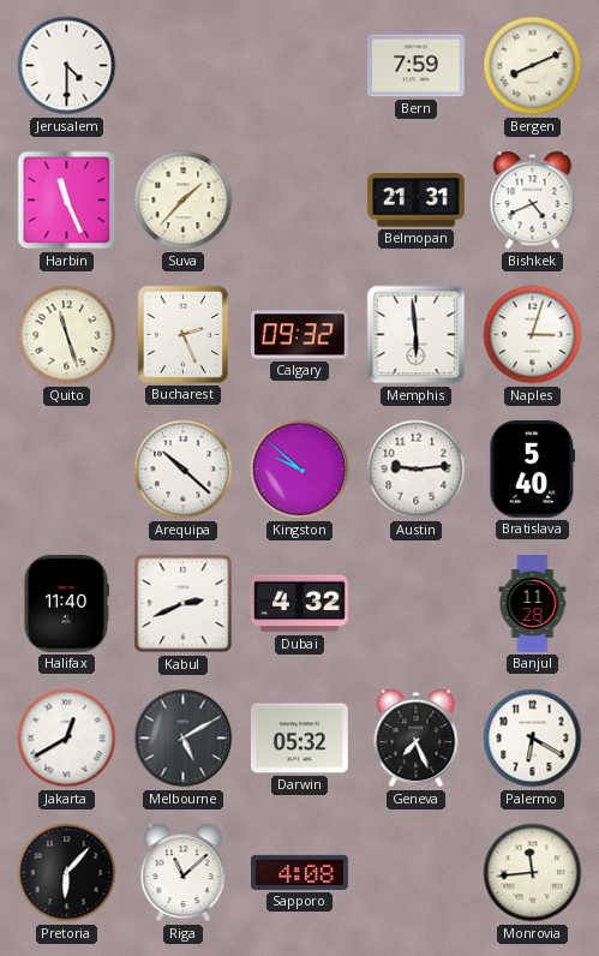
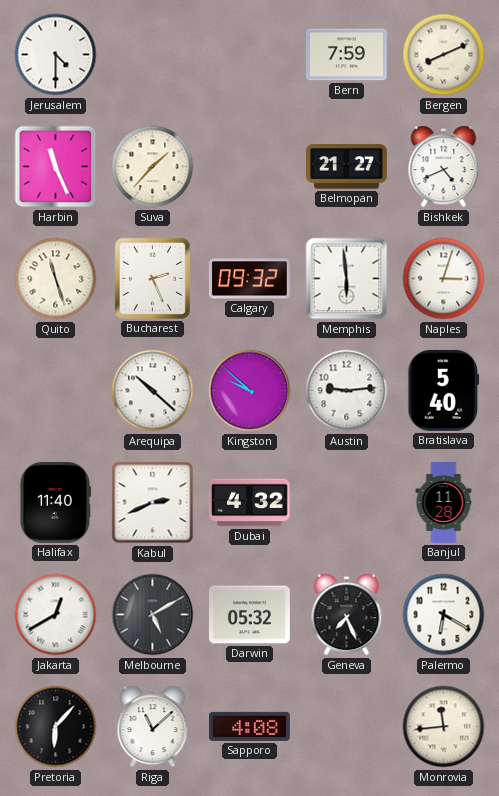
Belmopan: 21:31 -> 21:27
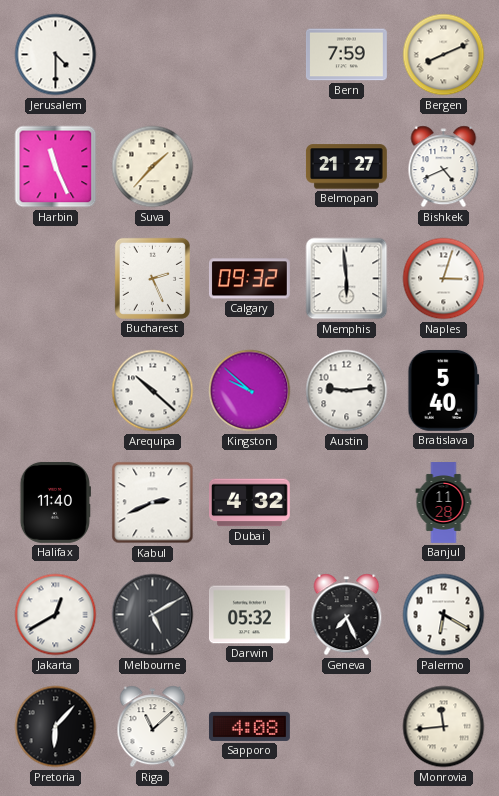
Quito: 11:27 -> none
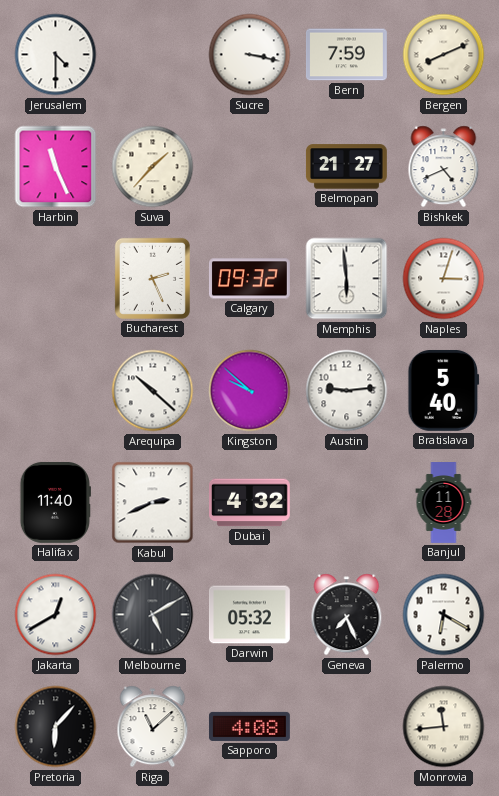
Sucre: none -> 3:17
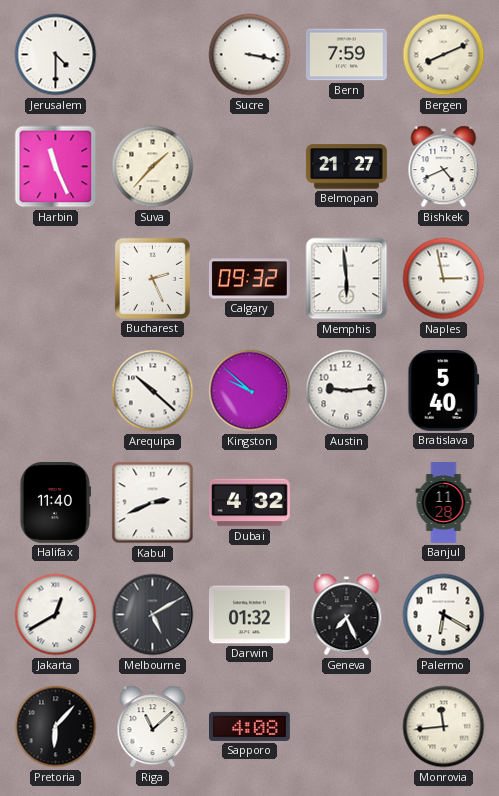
Naples: 3:03 -> 2:58
Darwin: 05:32 -> 01:32
